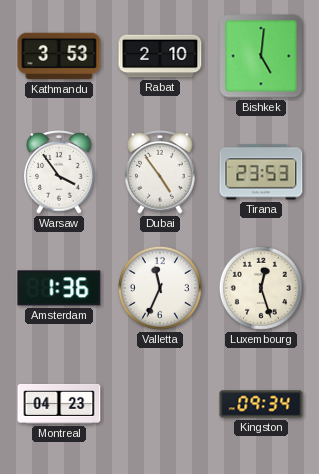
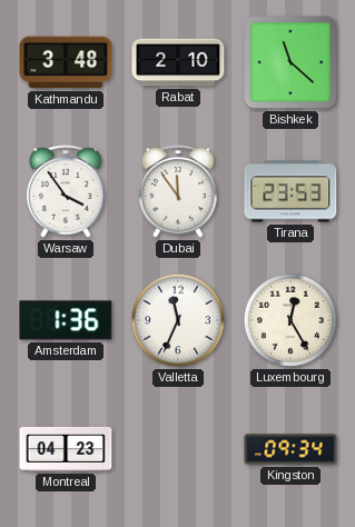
Kathmandu: 3:53 -> 3:48
Bishkek: 5:01 -> 11:22
Dubai: 4:54 -> 11:54
Luxembourg: 12:27 -> 12:25
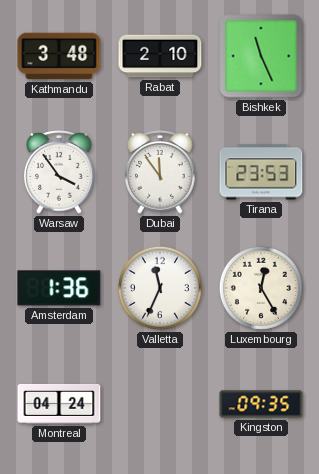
Bishkek: 11:22 -> 11:26
Montreal: 04:23 -> 04:24
Kingston: 09:34 -> 09:35
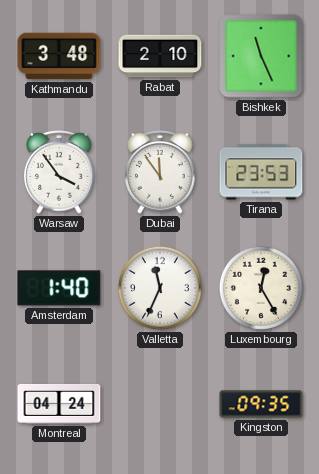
Amsterdam: 1:36 -> 1:40
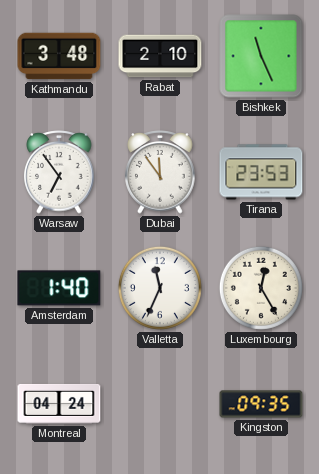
Warsaw: 3:54 -> 6:54
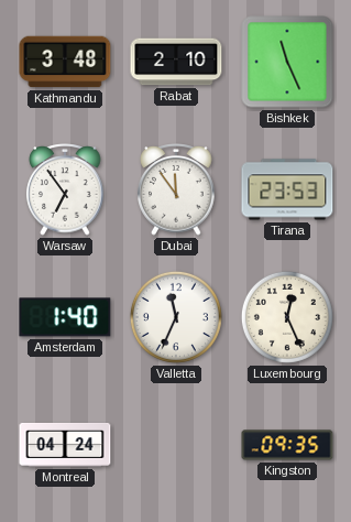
Luxembourg: 12:25 -> 12:26
